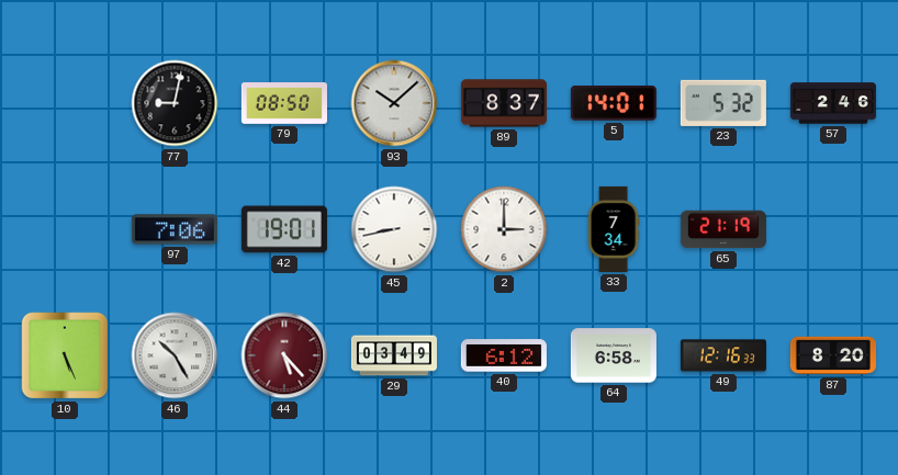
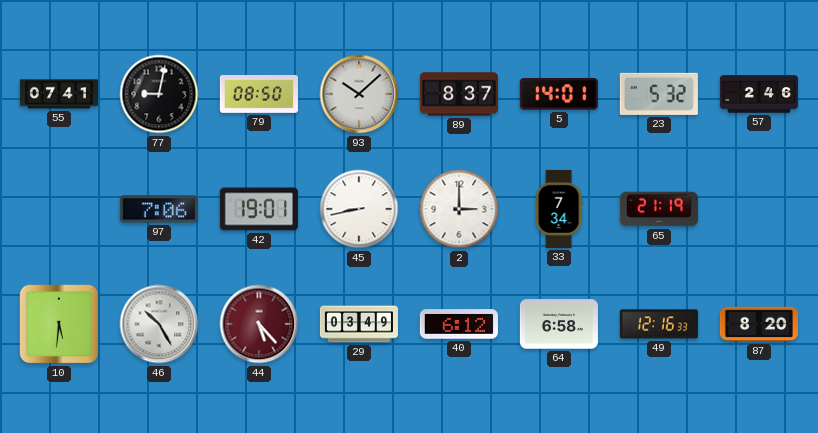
55: none -> 07:41
10: 5:26 -> 5:31
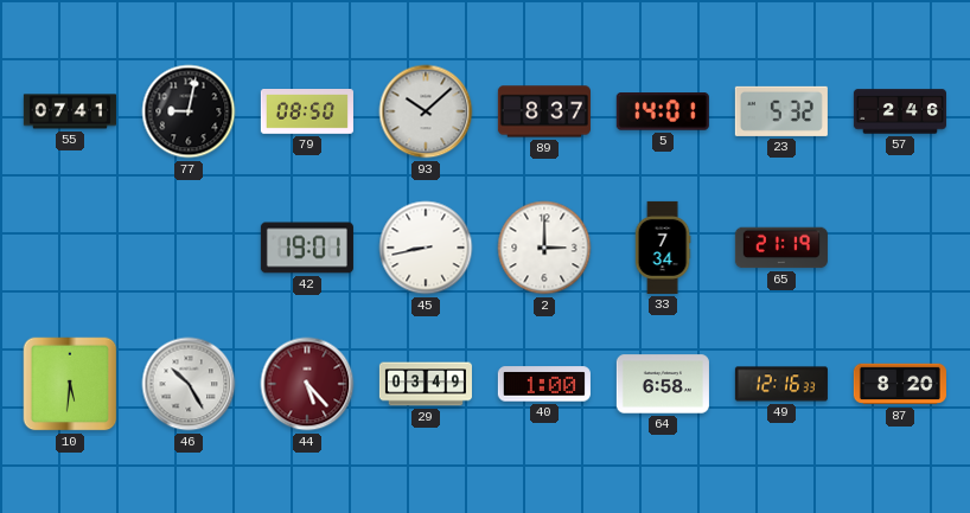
97: 7:06 -> none
40: 6:12 -> 1:00
